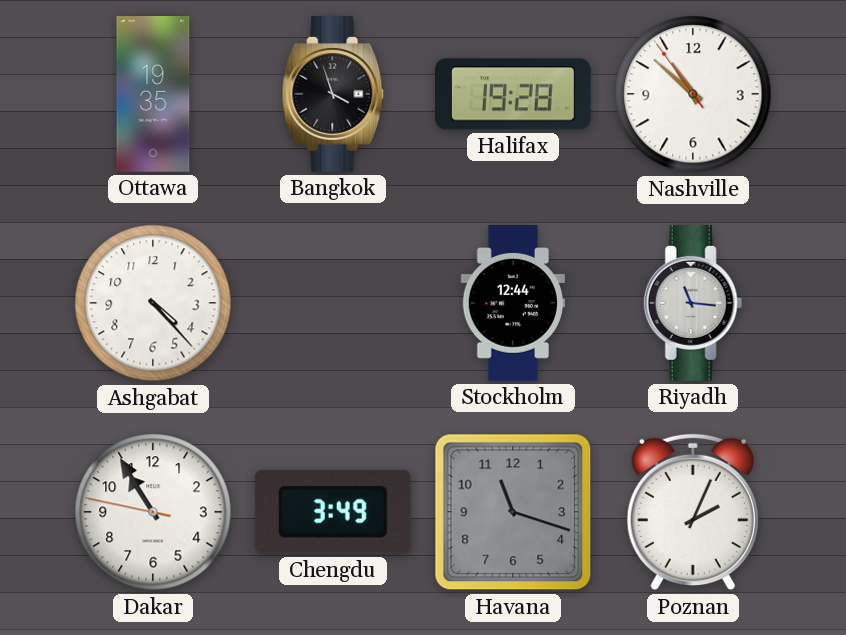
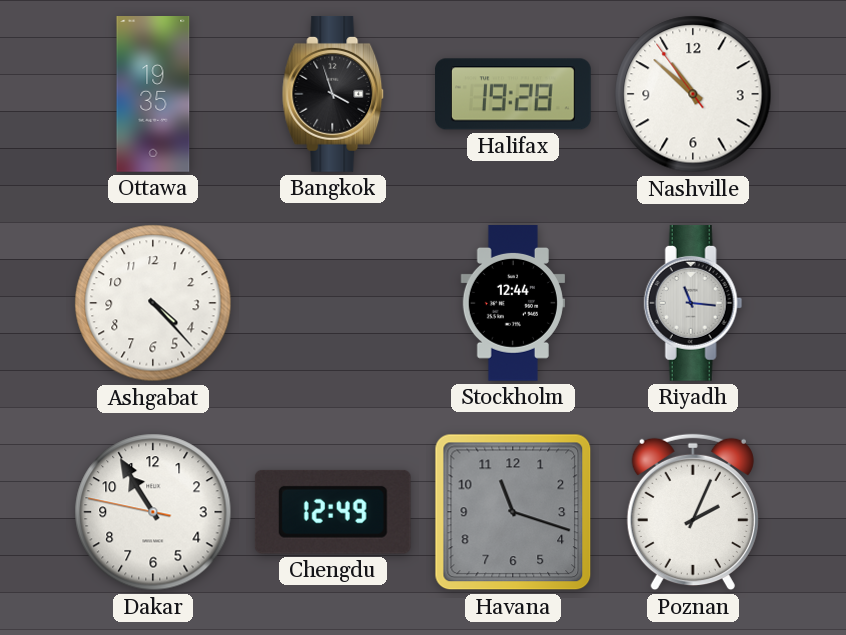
Chengdu: 3:49 -> 12:49
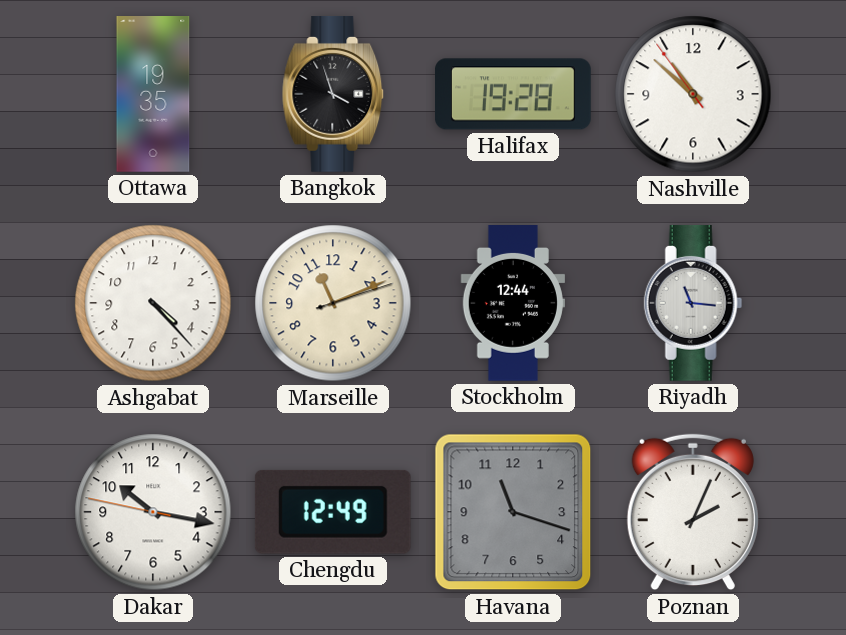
Marseille: none -> 11:11
Dakar: 10:54 -> 10:16
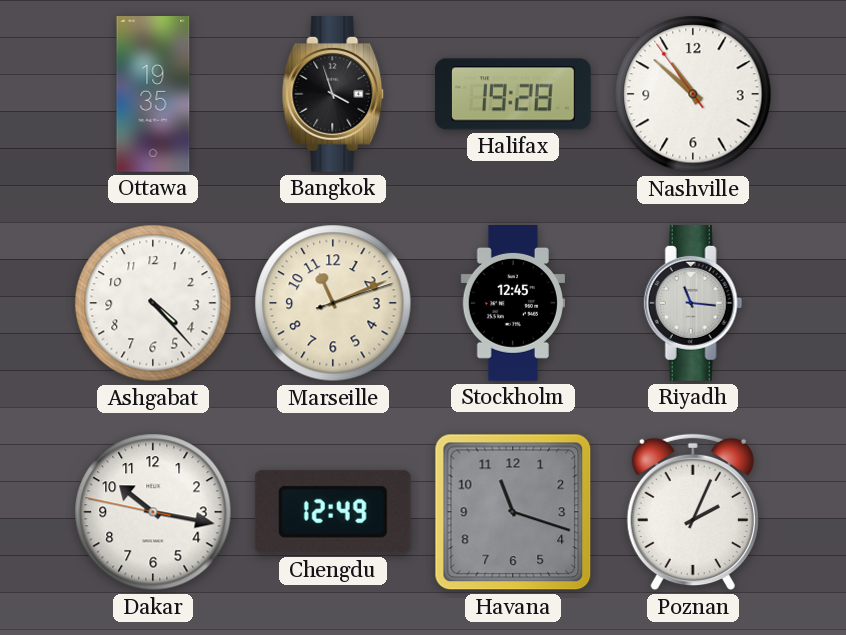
Stockholm: 12:44 -> 12:45
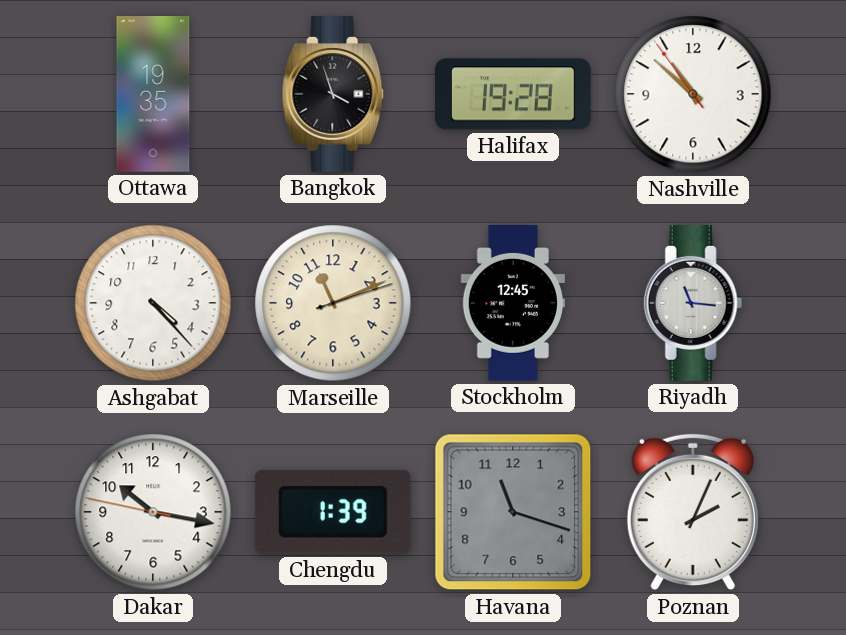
Chengdu: 12:49 -> 1:39
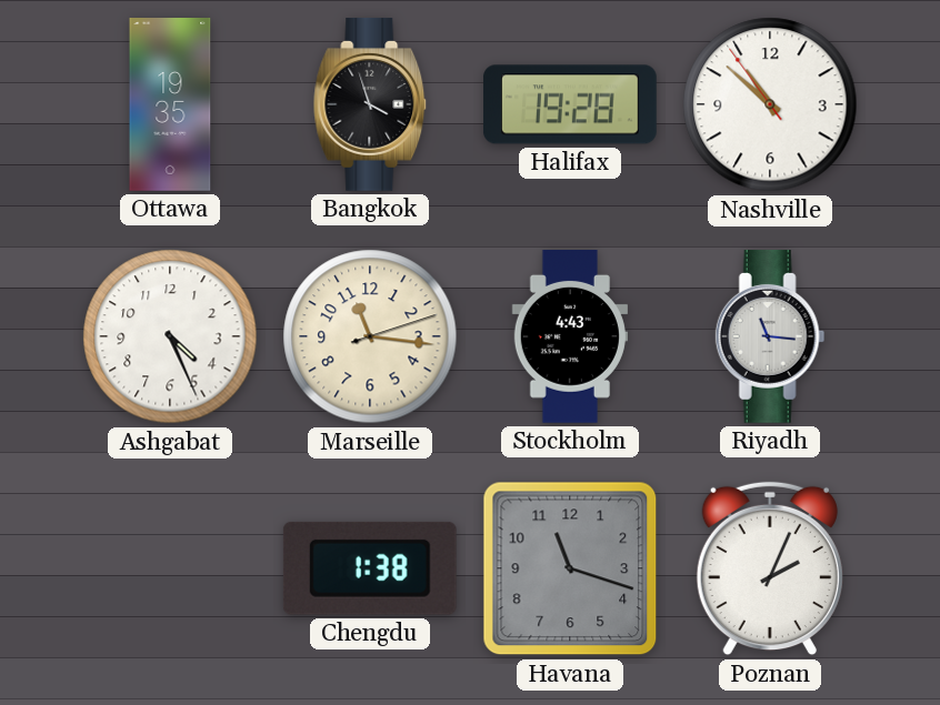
Ashgabat: 4:23 -> 4:26
Marseille: 11:11 -> 11:16
Stockholm: 12:45 -> 4:43
Dakar: 10:16 -> none
Chengdu: 1:39 -> 1:38
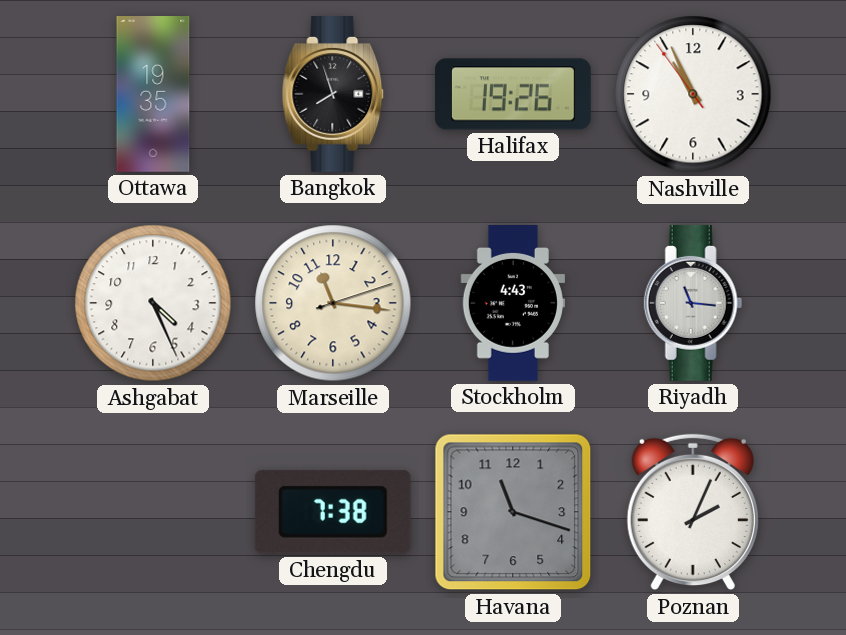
Bangkok: 3:57 -> 7:57
Halifax: 19:28 -> 19:26
Nashville: 10:51 -> 10:55
Chengdu: 1:38 -> 7:38
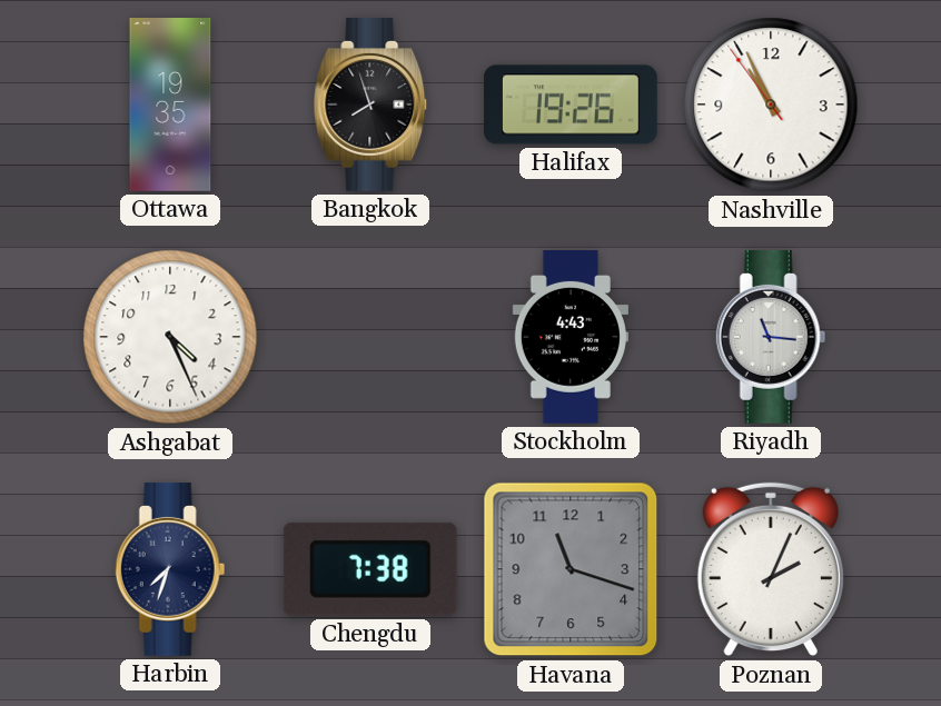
Marseille: 11:16 -> none
Harbin: none -> 7:33
